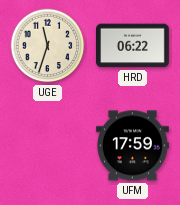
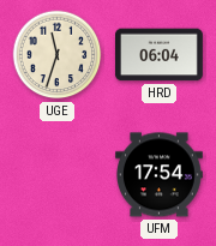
HRD: 06:22 -> 06:04
UFM: 17:59 -> 17:54
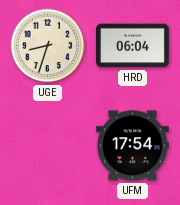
UGE: 11:33 -> 8:33
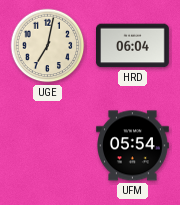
UGE: 8:33 -> 7:02
UFM: 17:54 -> 05:54
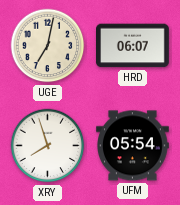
HRD: 06:04 -> 06:07
XRY: none -> 7:57
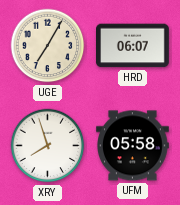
UGE: 7:02 -> 7:05
UFM: 05:54 -> 05:58
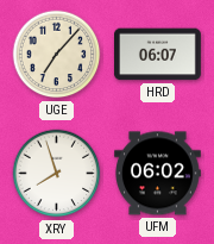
UGE: 7:05 -> 7:07
UFM: 05:58 -> 06:02
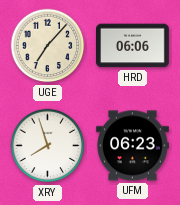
HRD: 06:07 -> 06:06
UFM: 06:02 -> 06:23
